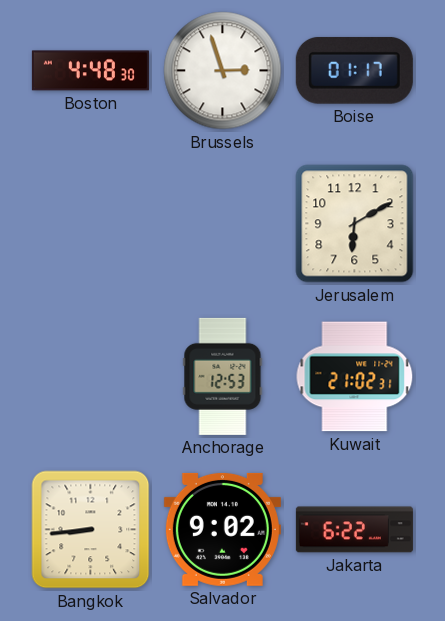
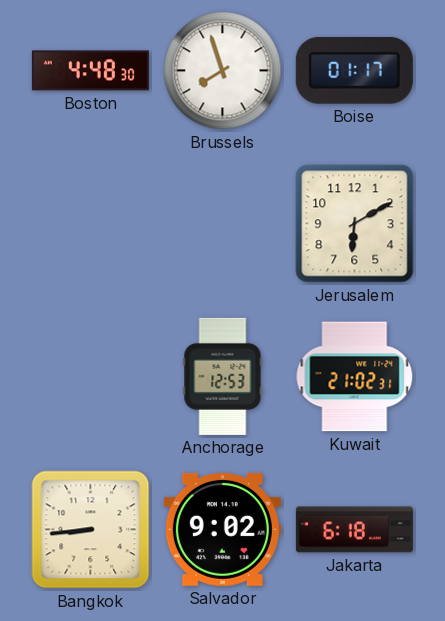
Brussels: 2:57 -> 7:57
Jakarta: 6:22 -> 6:18
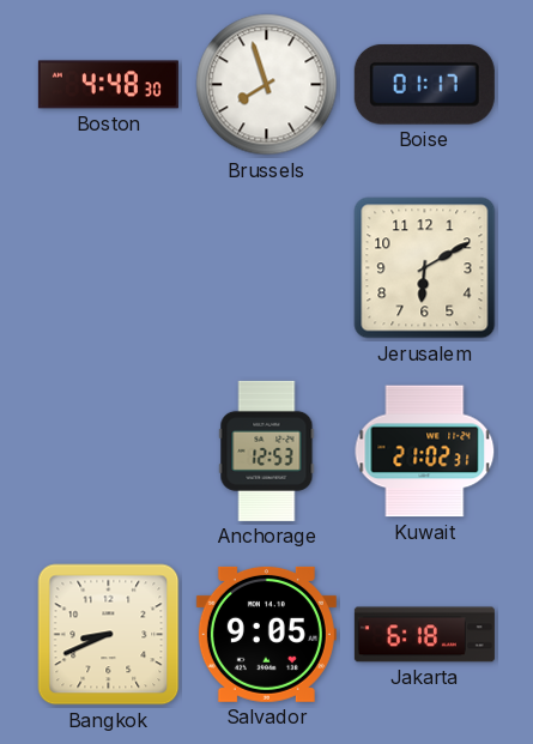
Bangkok: 8:44 -> 8:41
Salvador: 9:02 -> 9:05
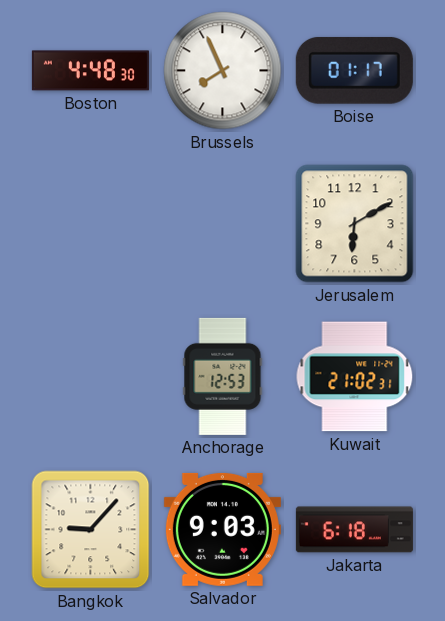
Brussels: 7:57 -> 7:56
Bangkok: 8:41 -> 9:07
Salvador: 9:05 -> 9:03
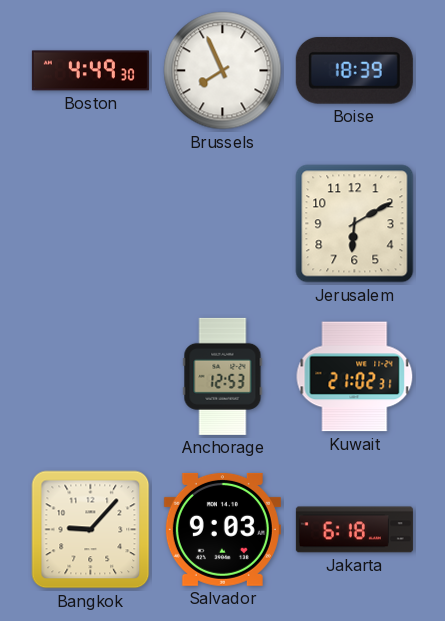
Boston: 4:48 -> 4:49
Boise: 01:17 -> 18:39
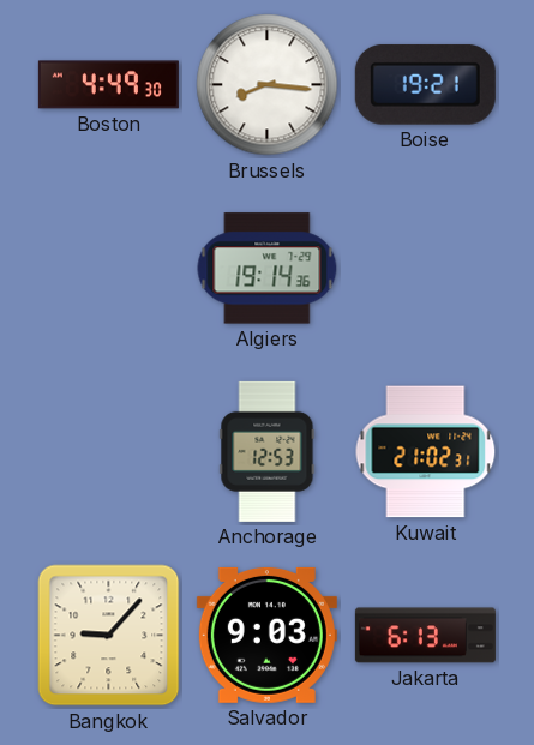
Brussels: 7:56 -> 8:16
Boise: 18:39 -> 19:21
Algiers: none -> 19:14
Jerusalem: 6:10 -> none
Jakarta: 6:18 -> 6:13
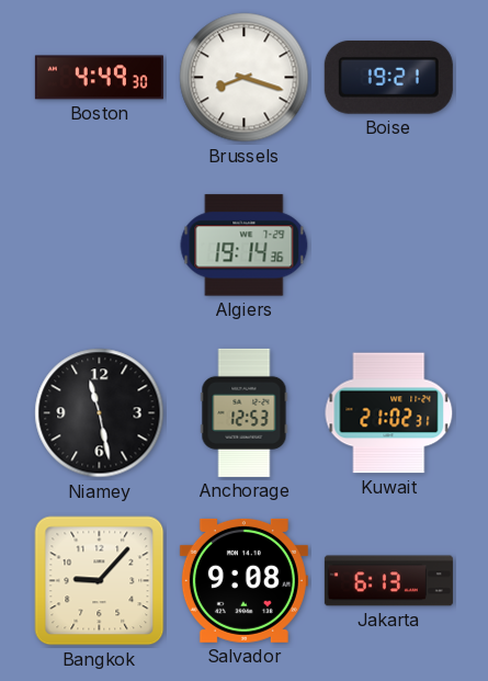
Brussels: 8:16 -> 8:18
Niamey: none -> 11:28
Salvador: 9:03 -> 9:08
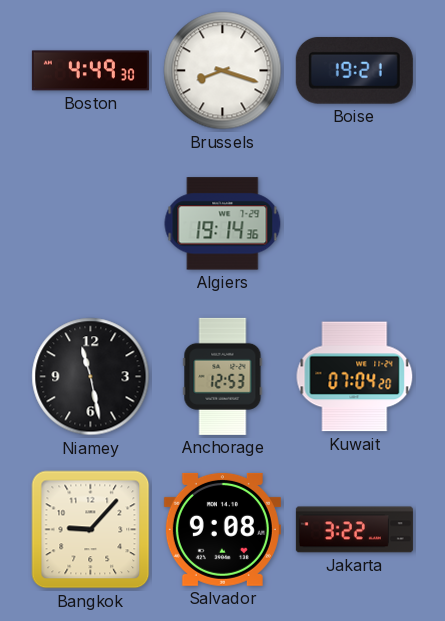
Kuwait: 21:02 -> 07:04
Jakarta: 6:13 -> 3:22
